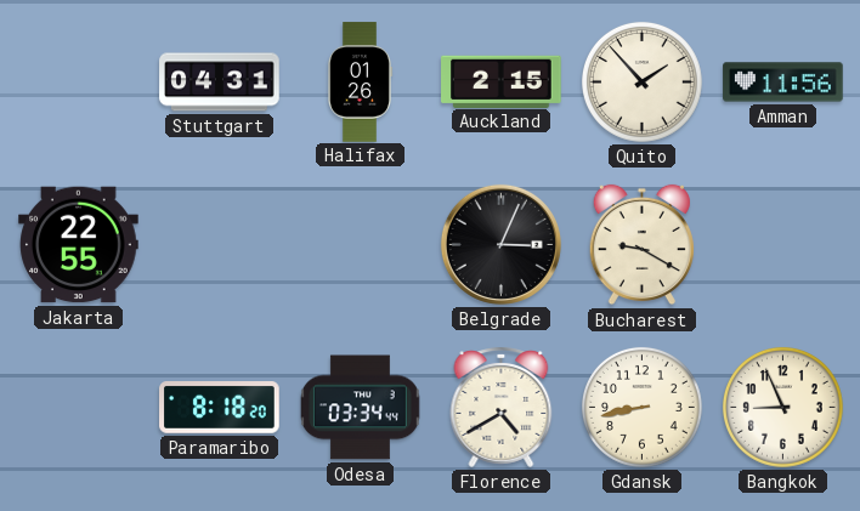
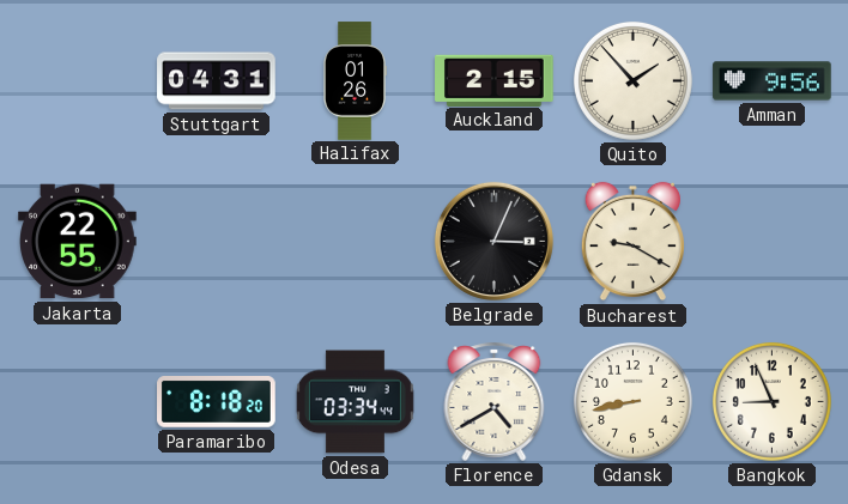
Amman: 11:56 -> 9:56
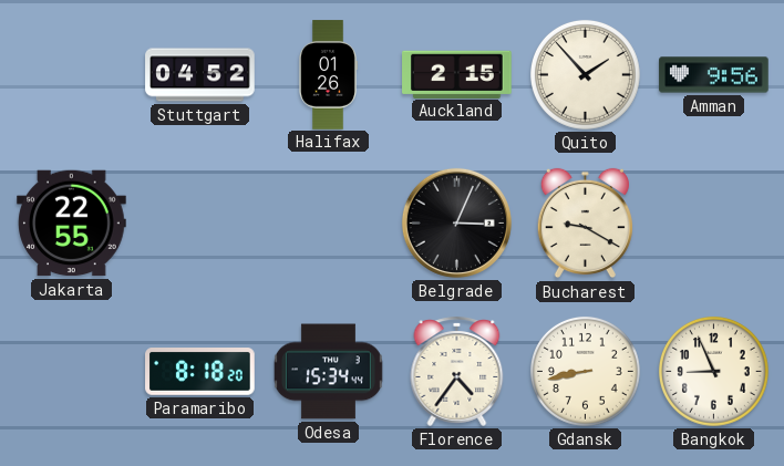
Stuttgart: 04:31 -> 04:52
Odesa: 03:34 -> 15:34
Florence: 4:40 -> 4:36
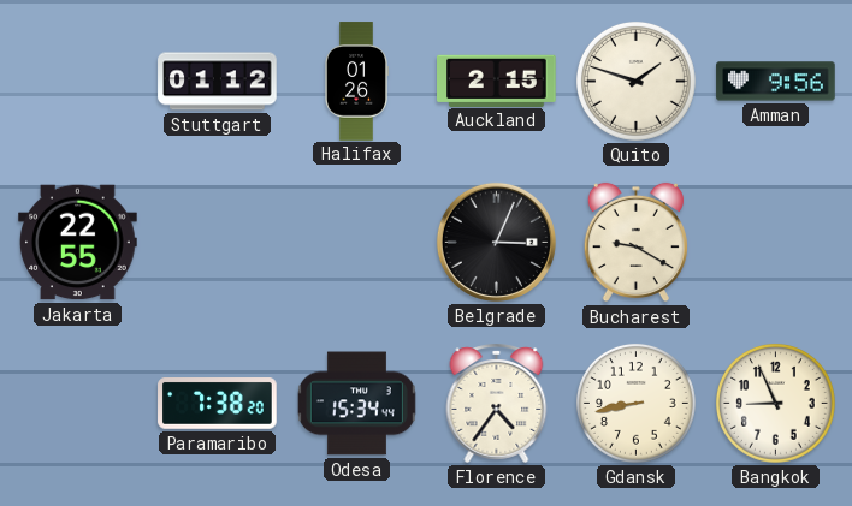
Stuttgart: 04:52 -> 01:12
Quito: 1:53 -> 1:48
Paramaribo: 8:18 -> 7:38
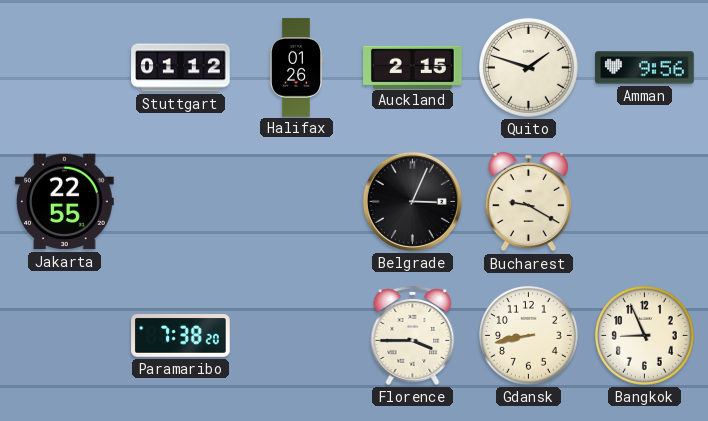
Odesa: 15:34 -> none
Florence: 4:36 -> 3:45
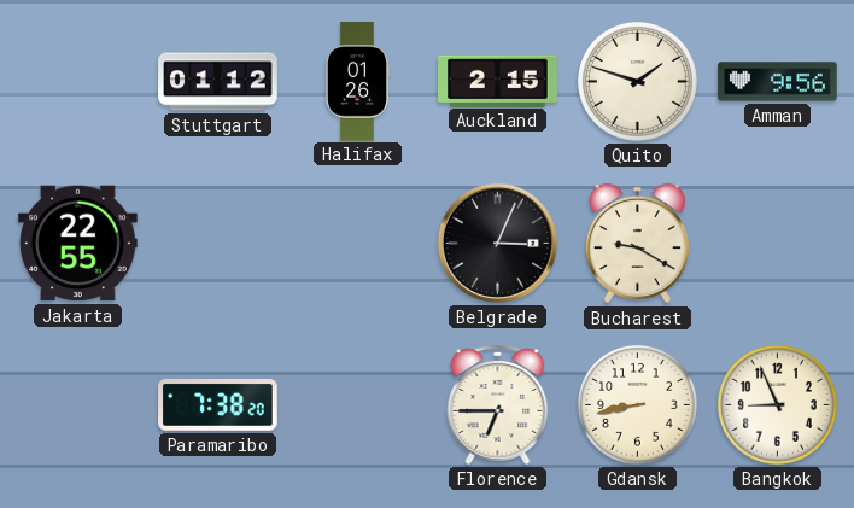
Florence: 3:45 -> 6:45
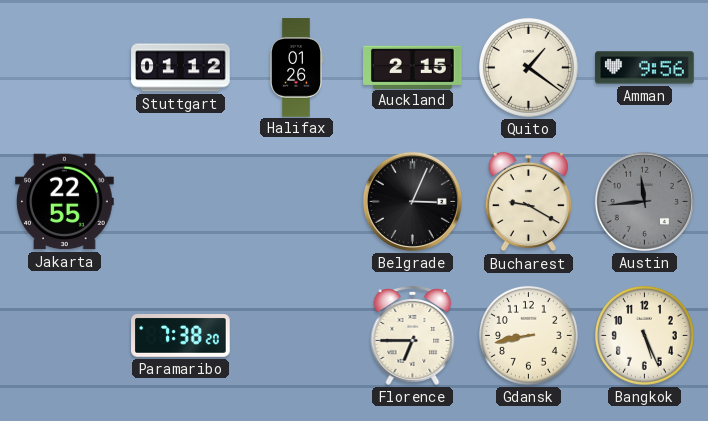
Quito: 1:48 -> 1:21
Austin: none -> 11:44
Bangkok: 8:56 -> 5:26
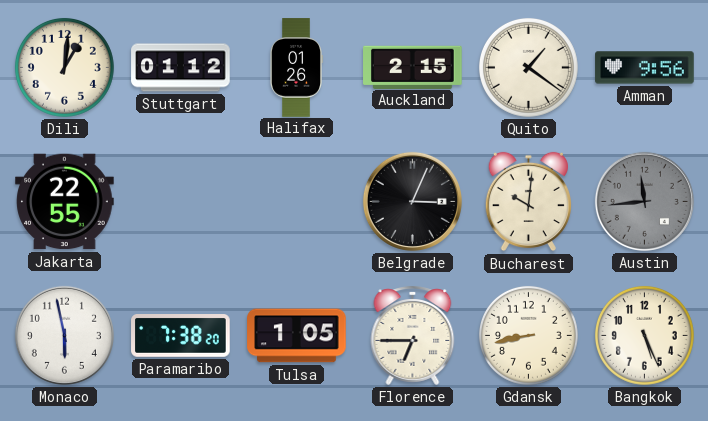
Dili: none -> 1:01
Bucharest: 9:20 -> 10:01
Monaco: none -> 5:58
Tulsa: none -> 1:05
